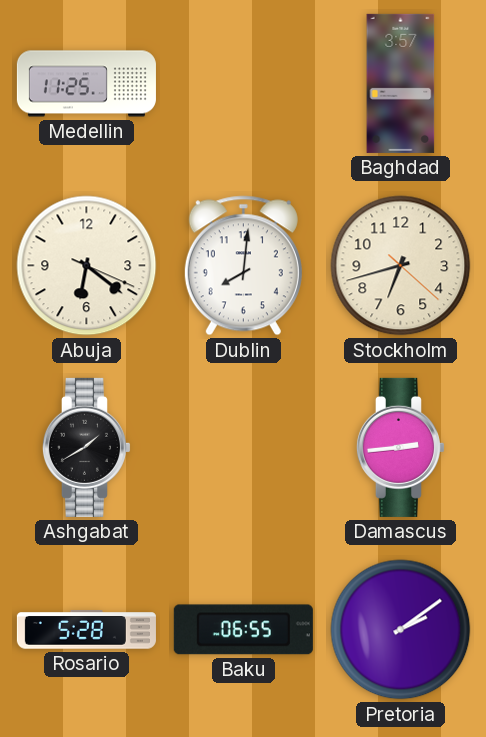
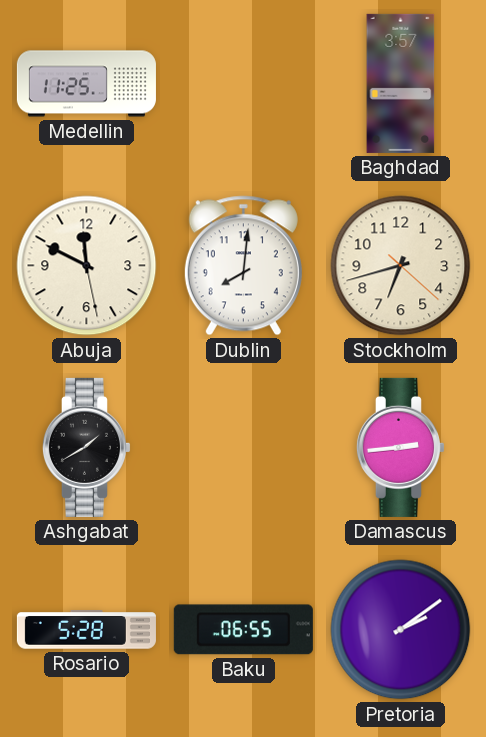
Abuja: 6:21 -> 11:49
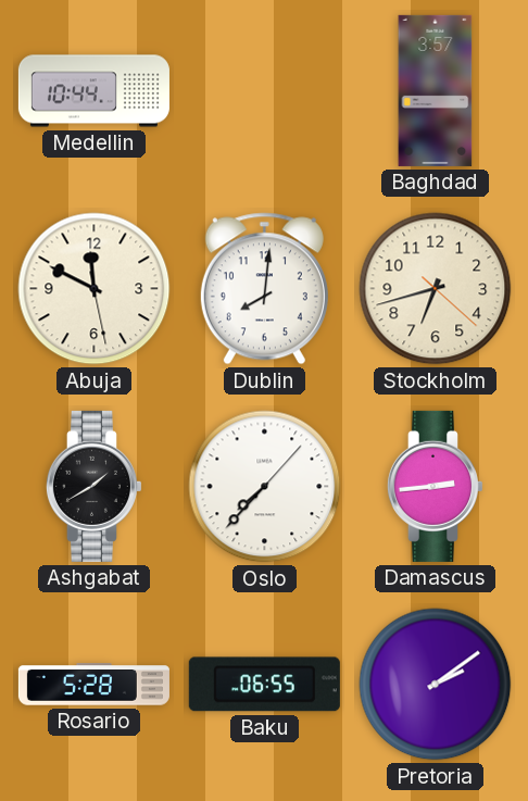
Medellin: 11:25 -> 10:44
Oslo: none -> 7:37
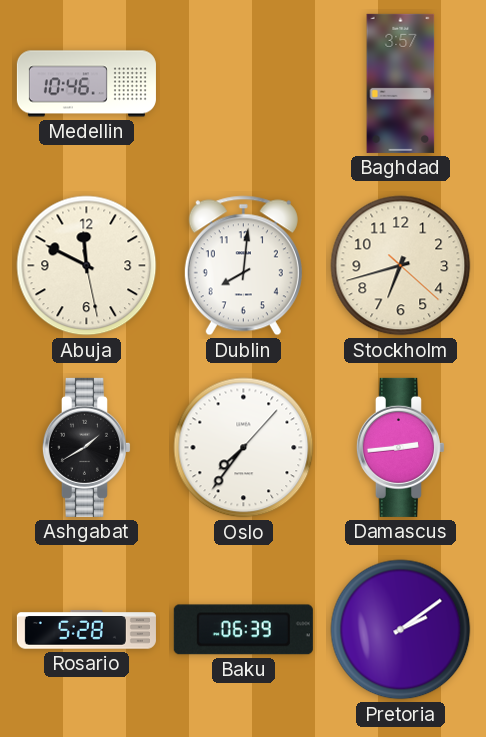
Medellin: 10:44 -> 10:46
Oslo: 7:37 -> 7:36
Baku: 06:55 -> 06:39
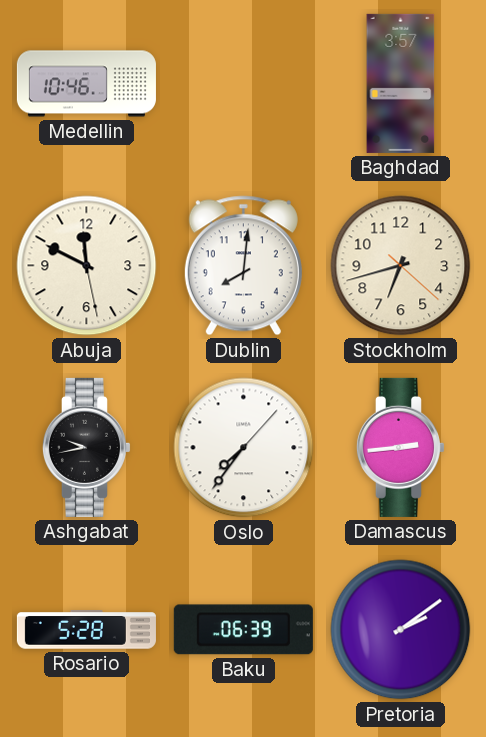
Ashgabat: 1:40 -> 9:43
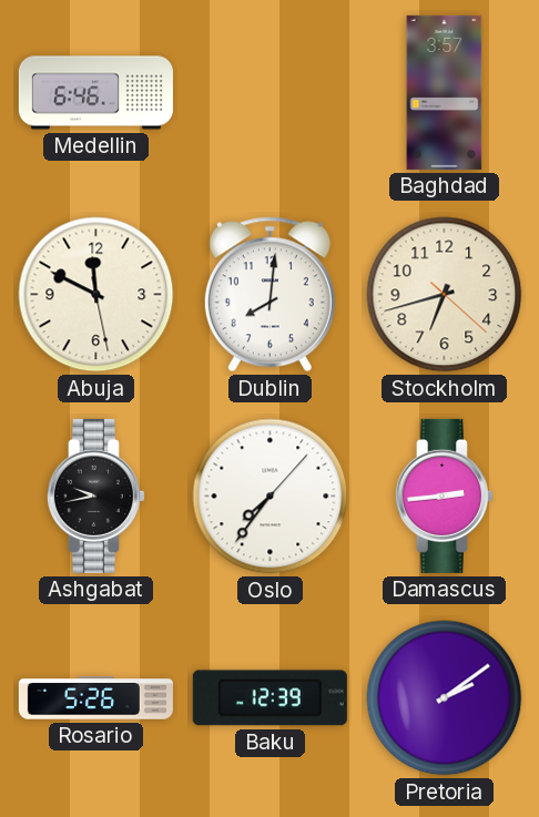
Medellin: 10:46 -> 6:46
Rosario: 5:28 -> 5:26
Baku: 06:39 -> 12:39
